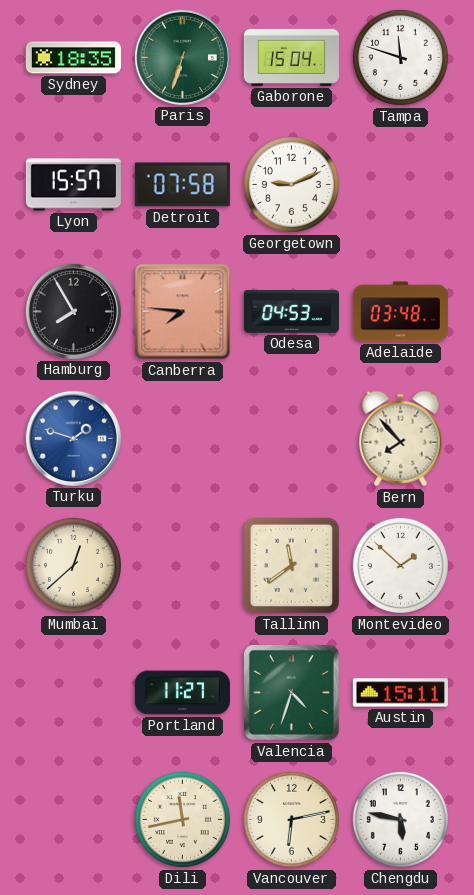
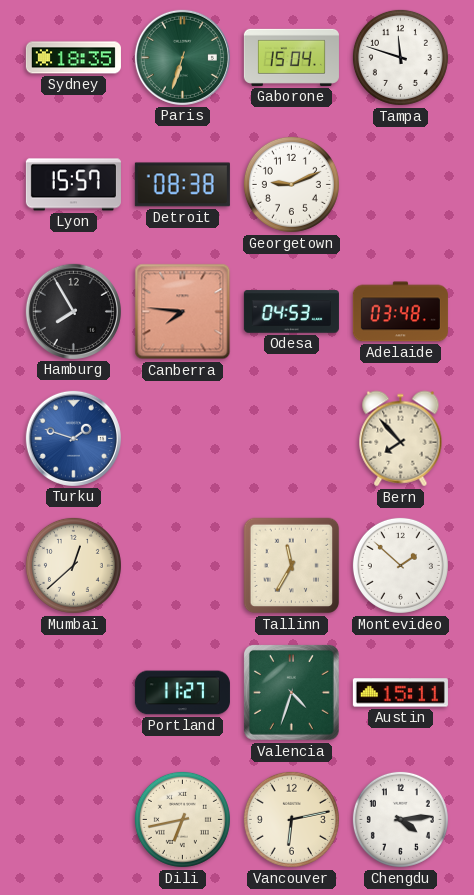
Detroit: 07:58 -> 08:38
Tallinn: 11:39 -> 11:35
Dili: 11:43 -> 6:43
Chengdu: 5:47 -> 4:14
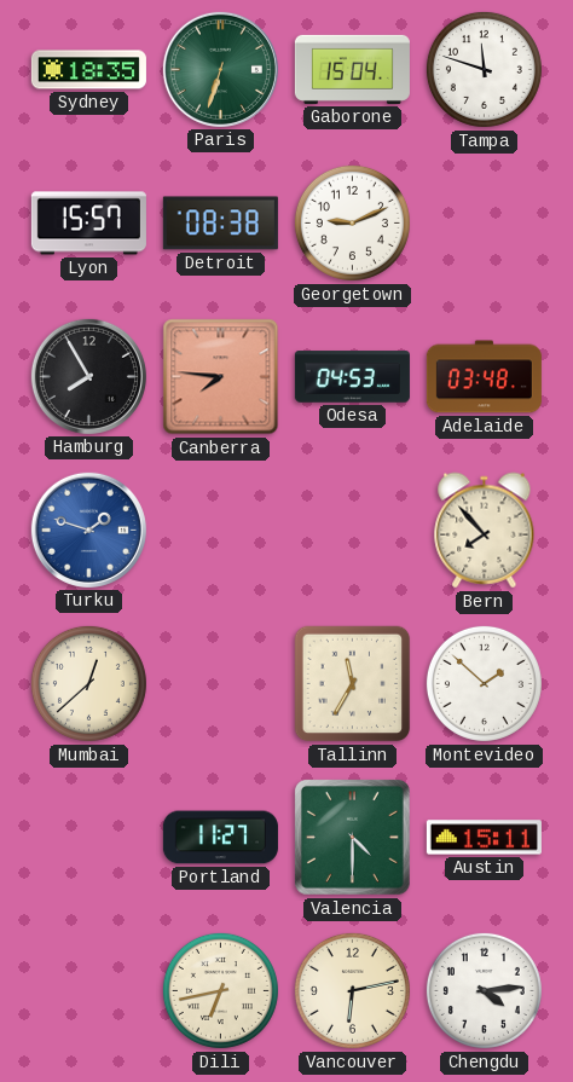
Valencia: 4:33 -> 4:30
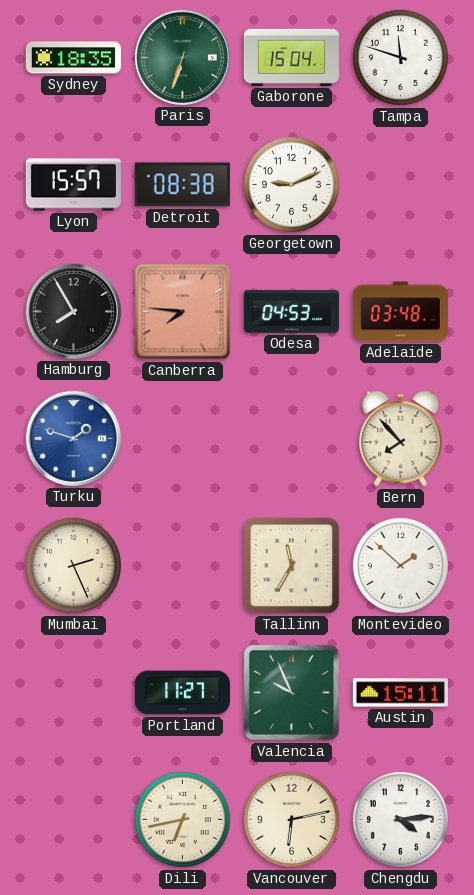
Mumbai: 12:38 -> 2:26
Valencia: 4:30 -> 9:56
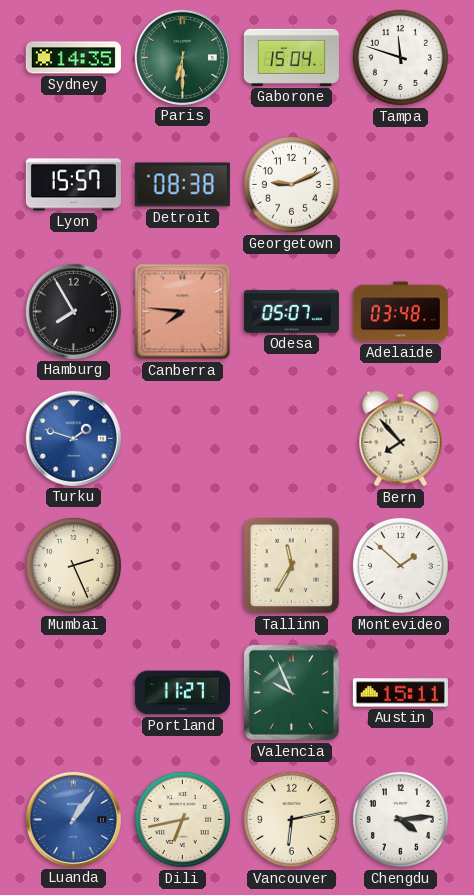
Sydney: 18:35 -> 14:35
Paris: 6:33 -> 6:30
Odesa: 04:53 -> 05:07
Luanda: none -> 1:06
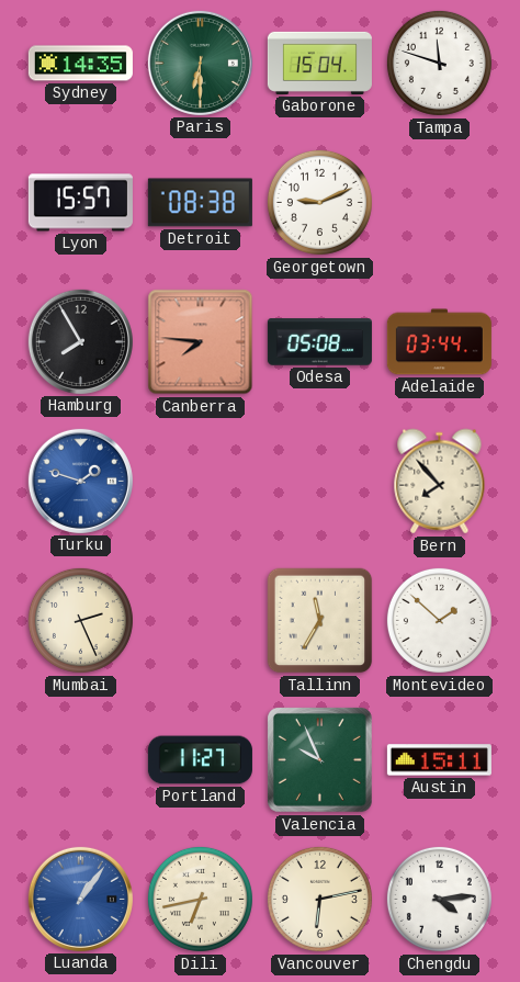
Odesa: 05:07 -> 05:08
Adelaide: 03:48 -> 03:44
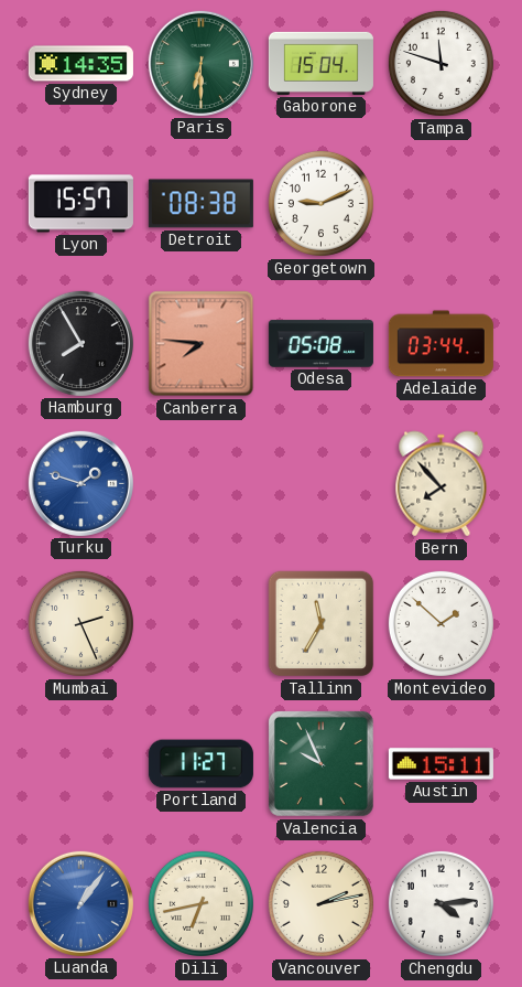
Vancouver: 6:13 -> 2:13
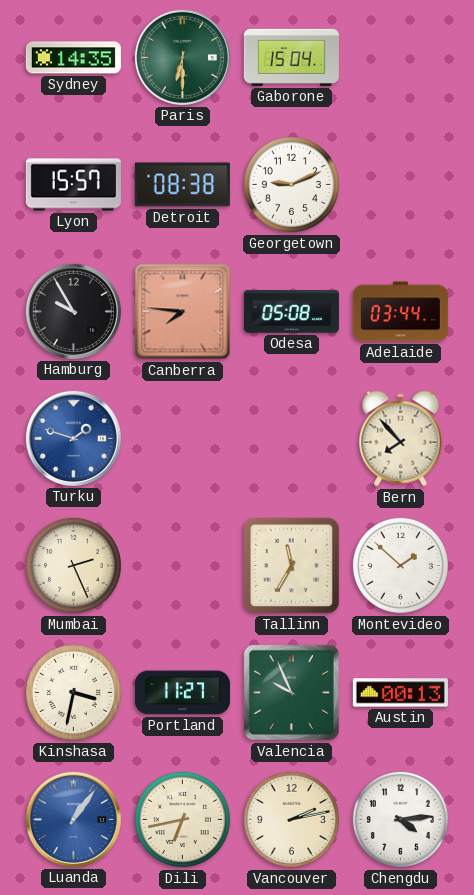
Tampa: 11:48 -> none
Hamburg: 7:55 -> 9:55
Kinshasa: none -> 3:32
Austin: 15:11 -> 00:13
